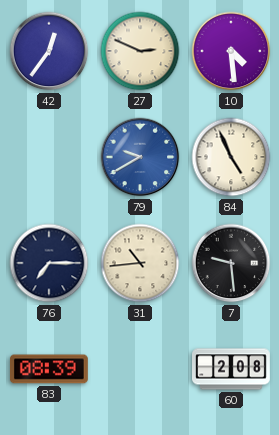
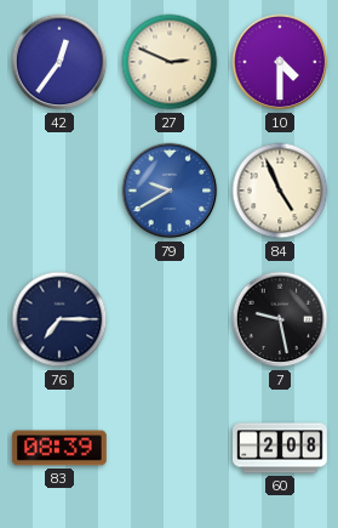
10: 4:29 -> 4:30
31: 10:44 -> none
7: 9:29 -> 9:28
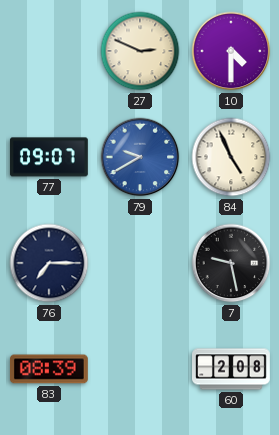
42: 12:36 -> none
77: none -> 09:07
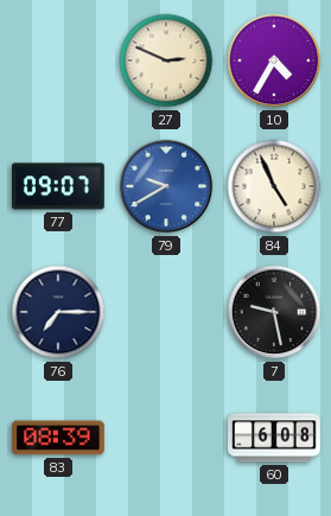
10: 4:30 -> 4:35
60: 2:08 -> 6:08
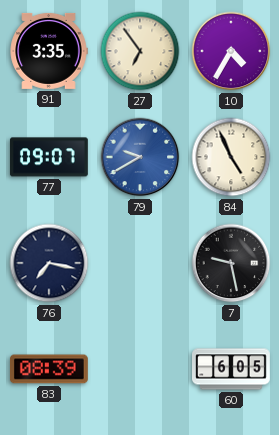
91: none -> 3:35
27: 2:49 -> 6:54
76: 7:15 -> 7:17
60: 6:08 -> 6:05
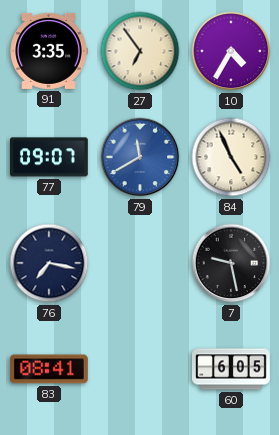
79: 9:40 -> 11:40
83: 08:39 -> 08:41
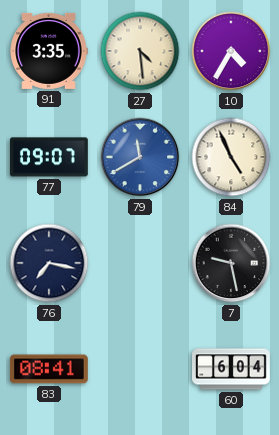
27: 6:54 -> 4:29
60: 6:05 -> 6:04
